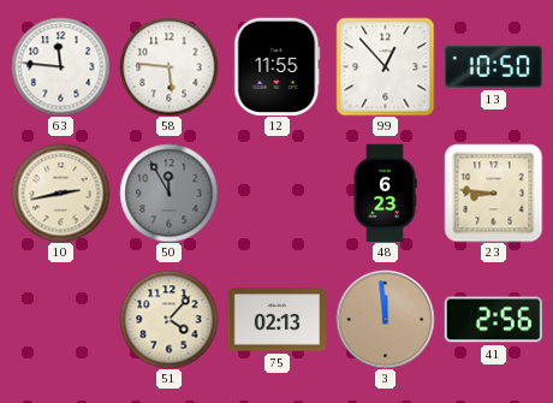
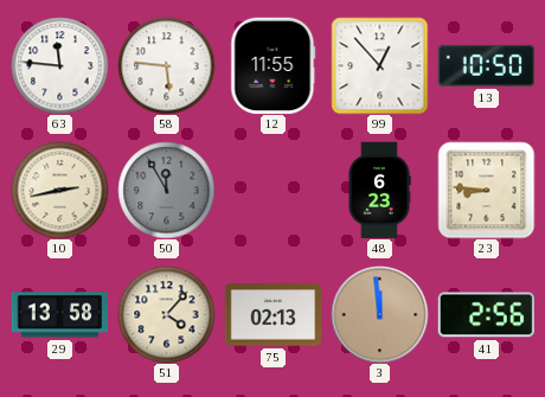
29: none -> 13:58
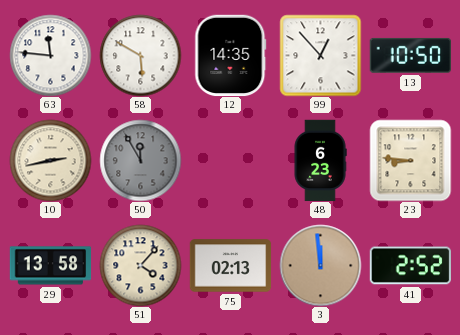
58: 5:46 -> 5:50
12: 11:55 -> 14:35
41: 2:56 -> 2:52
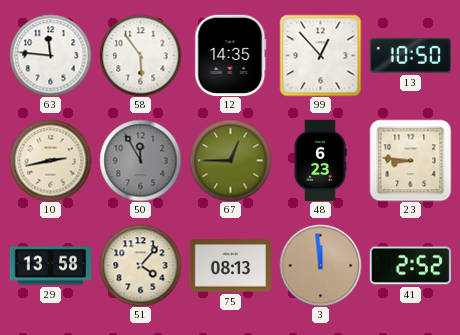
58: 5:50 -> 5:54
67: none -> 12:45
75: 02:13 -> 08:13
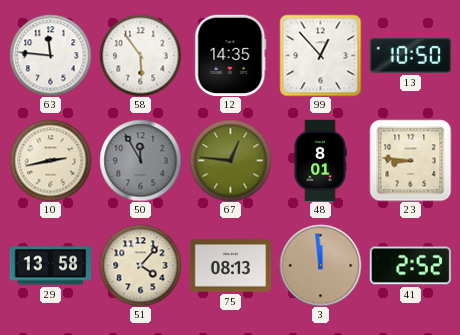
67: 12:45 -> 12:46
48: 6:23 -> 8:01
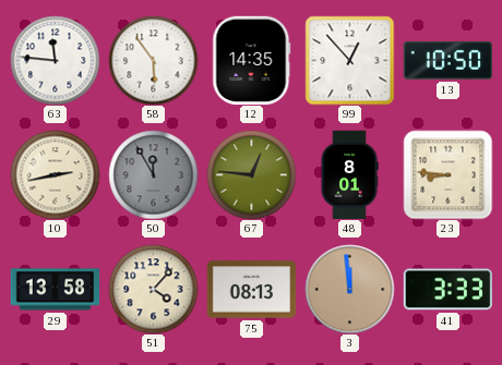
41: 2:52 -> 3:33
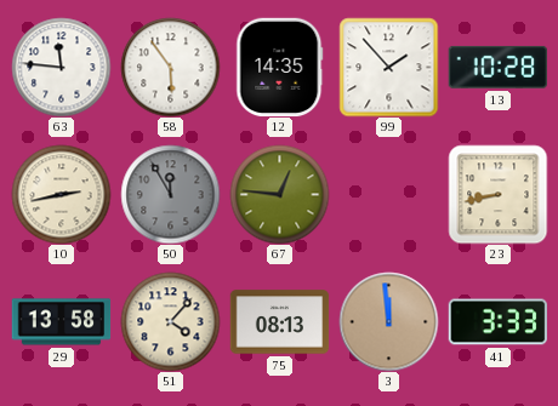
99: 12:53 -> 1:53
13: 10:50 -> 10:28
48: 8:01 -> none
23: 8:46 -> 8:43
